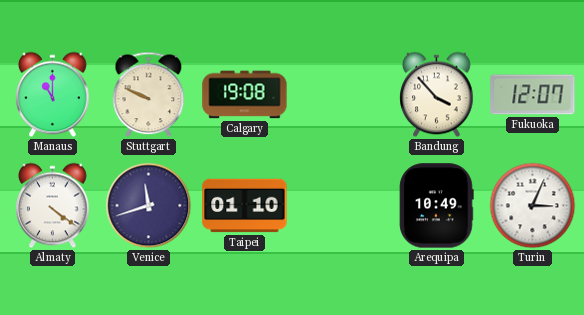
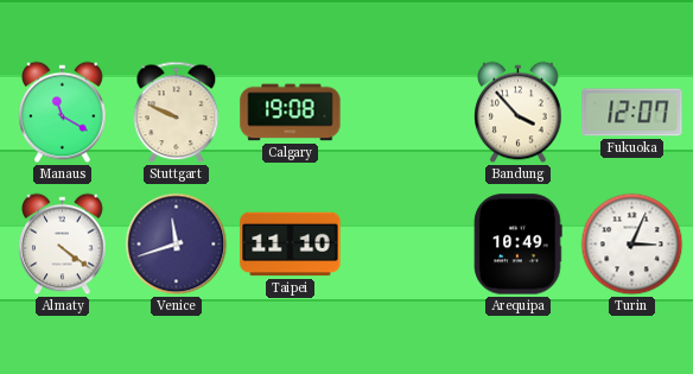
Manaus: 11:00 -> 11:20
Taipei: 01:10 -> 11:10
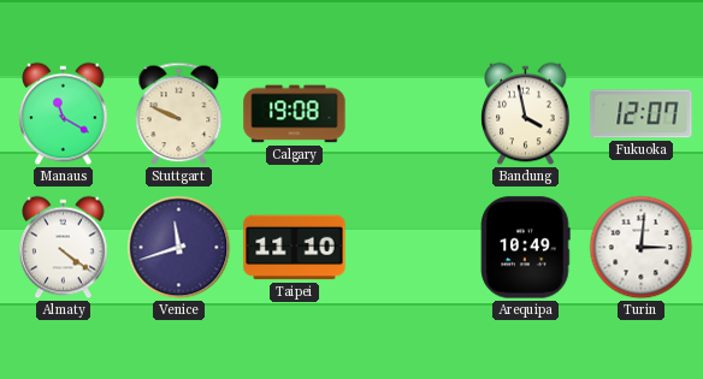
Bandung: 3:53 -> 3:58
Turin: 3:04 -> 3:01
